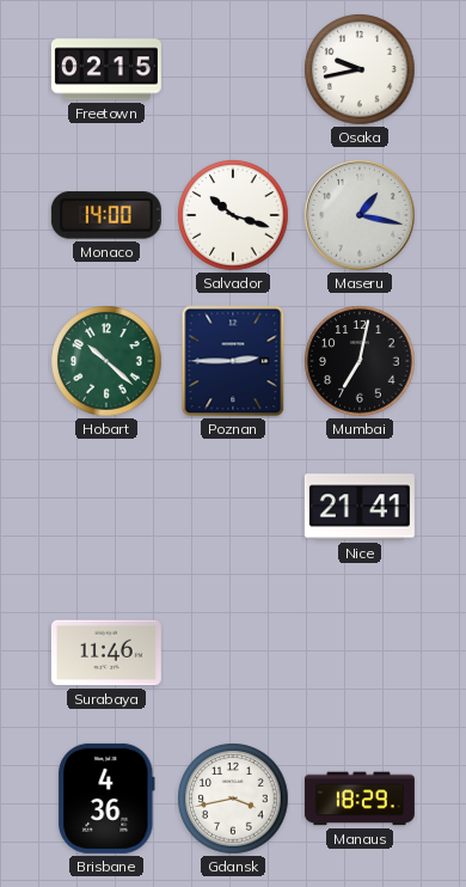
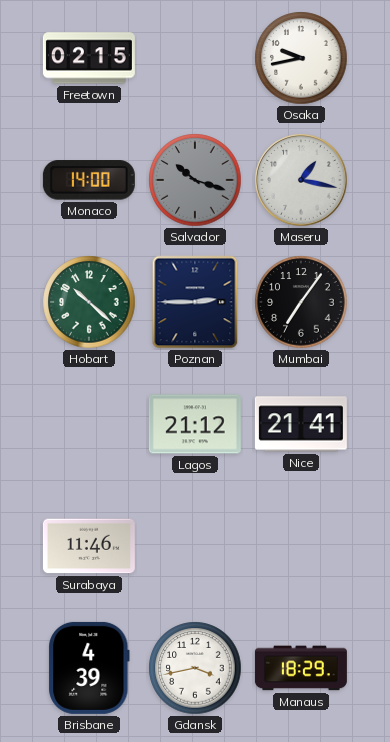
Salvador dial: white -> grey
Mumbai: 7:02 -> 7:06
Lagos: none -> 21:12
Brisbane: 4:36 -> 4:39
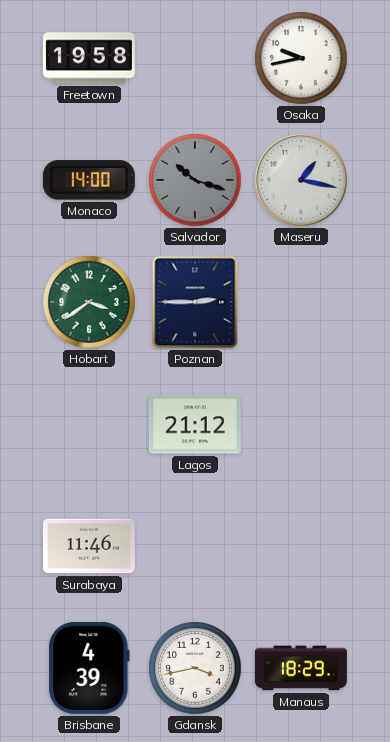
Freetown: 02:15 -> 19:58
Hobart: 10:22 -> 3:39
Mumbai: 7:06 -> none
Nice: 21:41 -> none
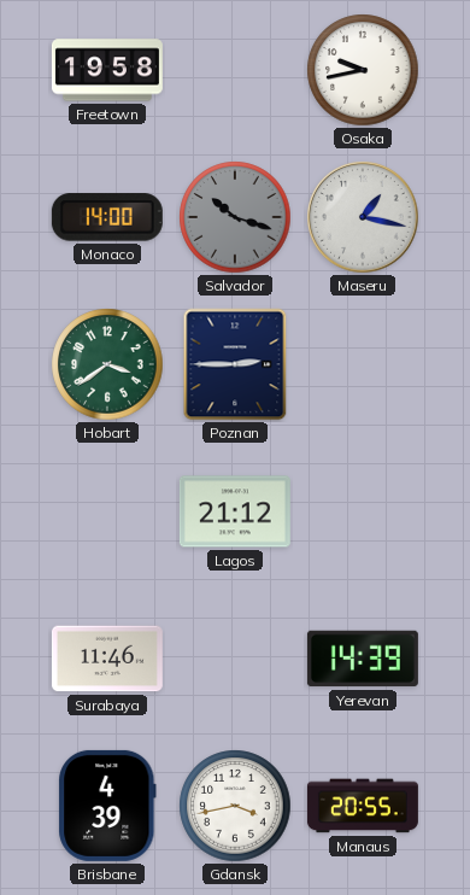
Yerevan: none -> 14:39
Manaus: 18:29 -> 20:55
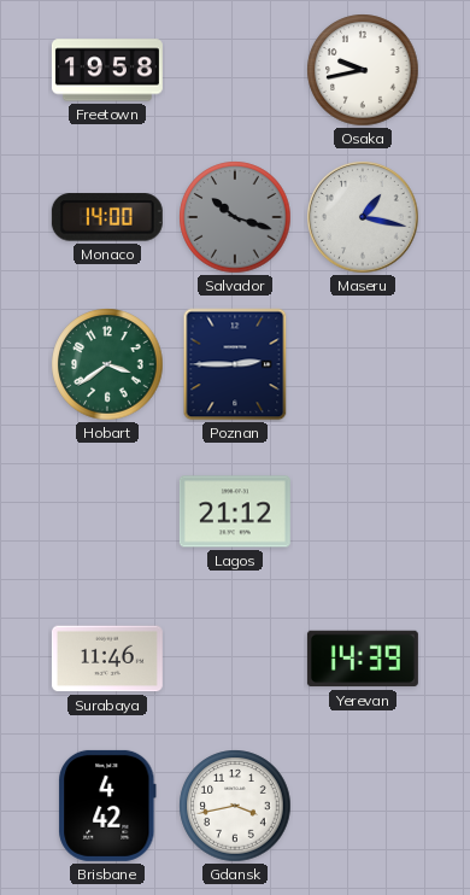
Brisbane: 4:39 -> 4:42
Manaus: 20:55 -> none
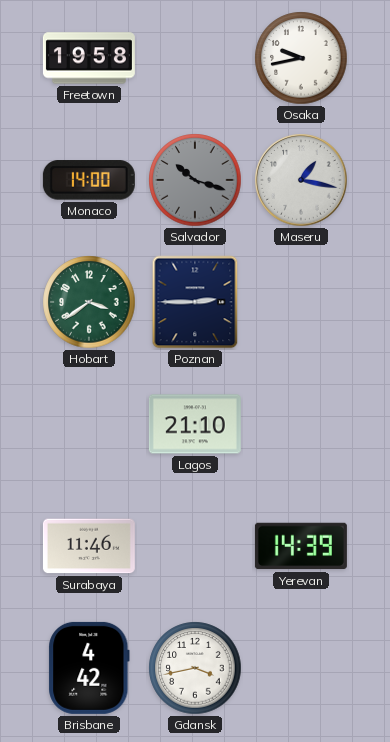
Lagos: 21:12 -> 21:10
